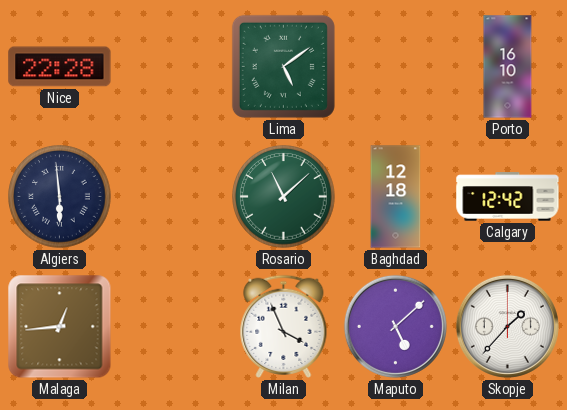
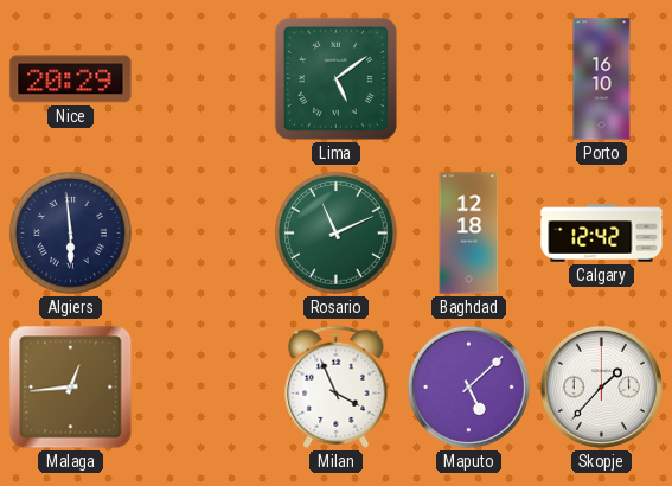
Nice: 22:28 -> 20:29
Rosario: 11:08 -> 11:11
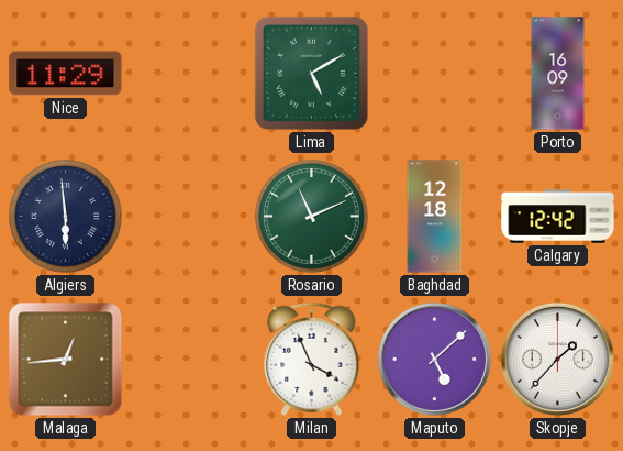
Nice: 20:29 -> 11:29
Lima: 5:09 -> 5:10
Porto: 16:10 -> 16:09
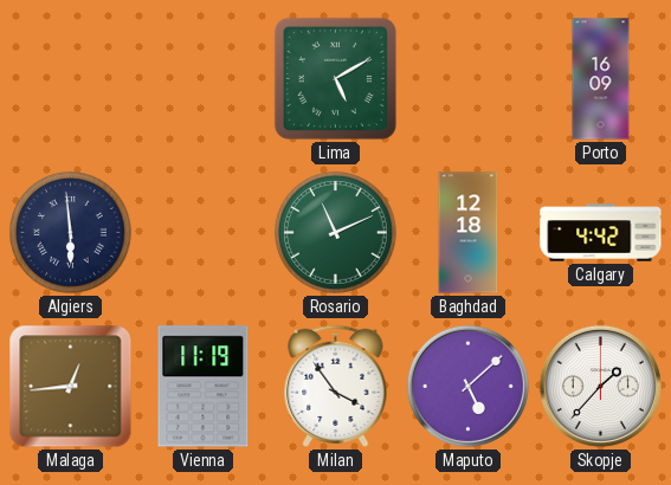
Nice: 11:29 -> none
Calgary: 12:42 -> 4:42
Vienna: none -> 11:19
Milan: 3:56 -> 3:54
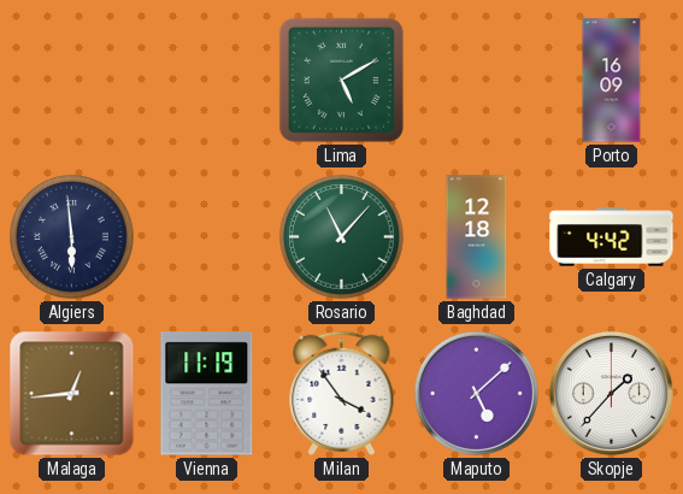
Rosario: 11:11 -> 11:07
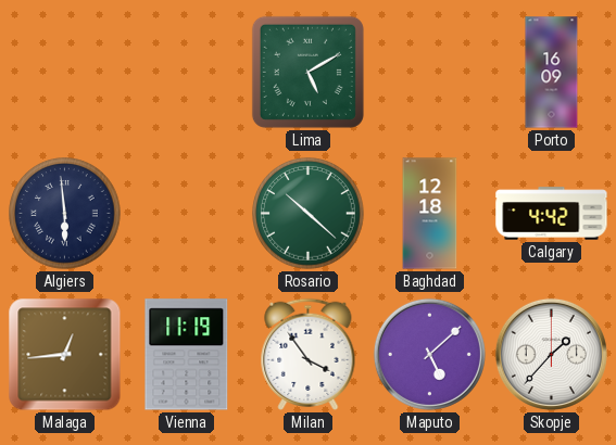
Rosario: 11:07 -> 10:22
